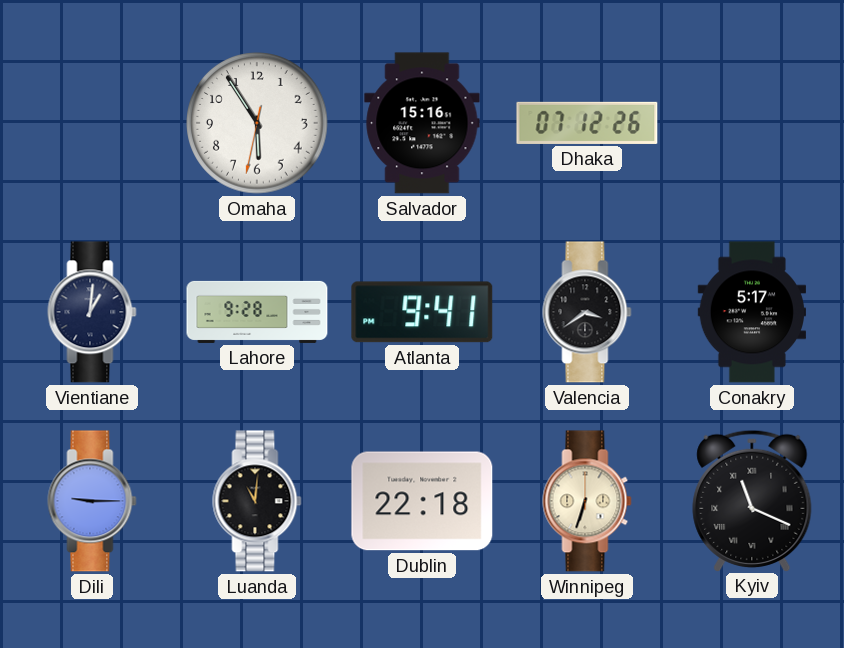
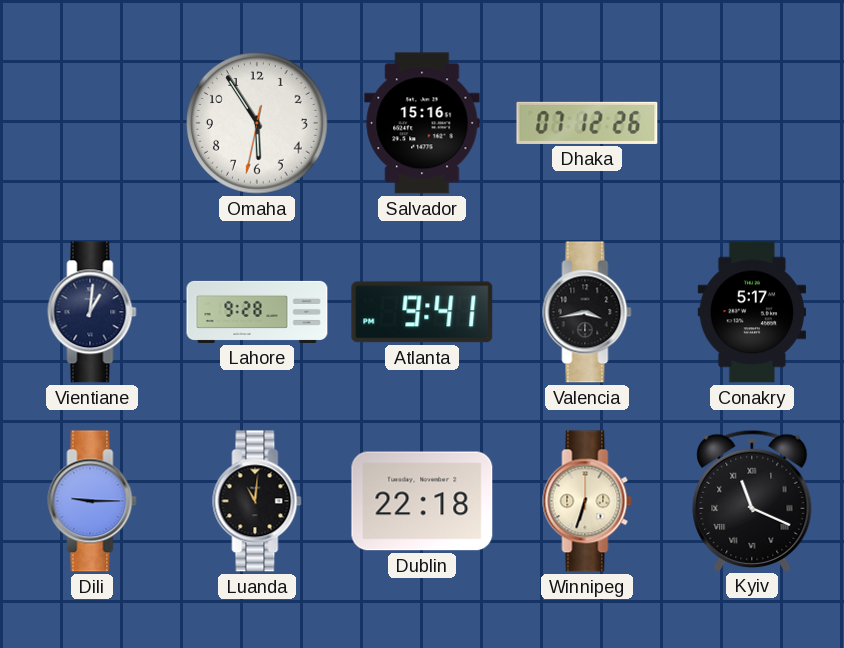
Valencia: 3:39 -> 3:43
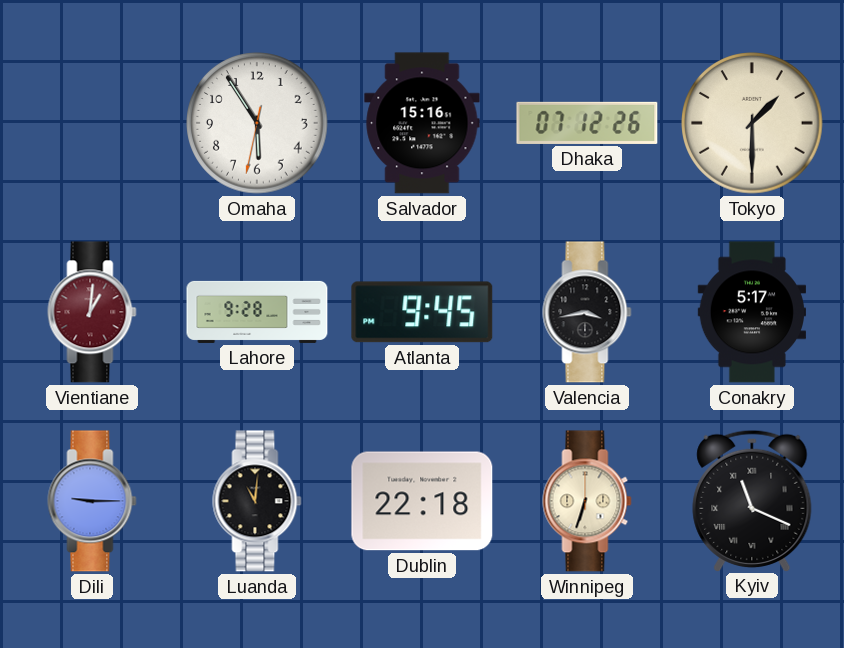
Tokyo: none -> 1:30
Vientiane dial: navy -> burgundy
Atlanta: 9:41 -> 9:45
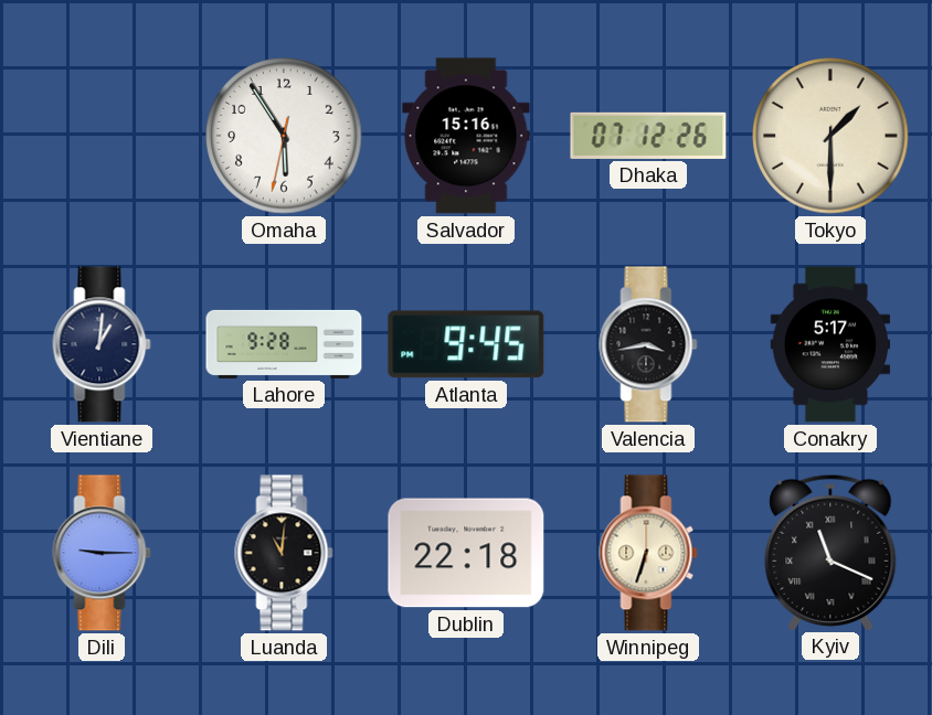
Vientiane dial: burgundy -> navy
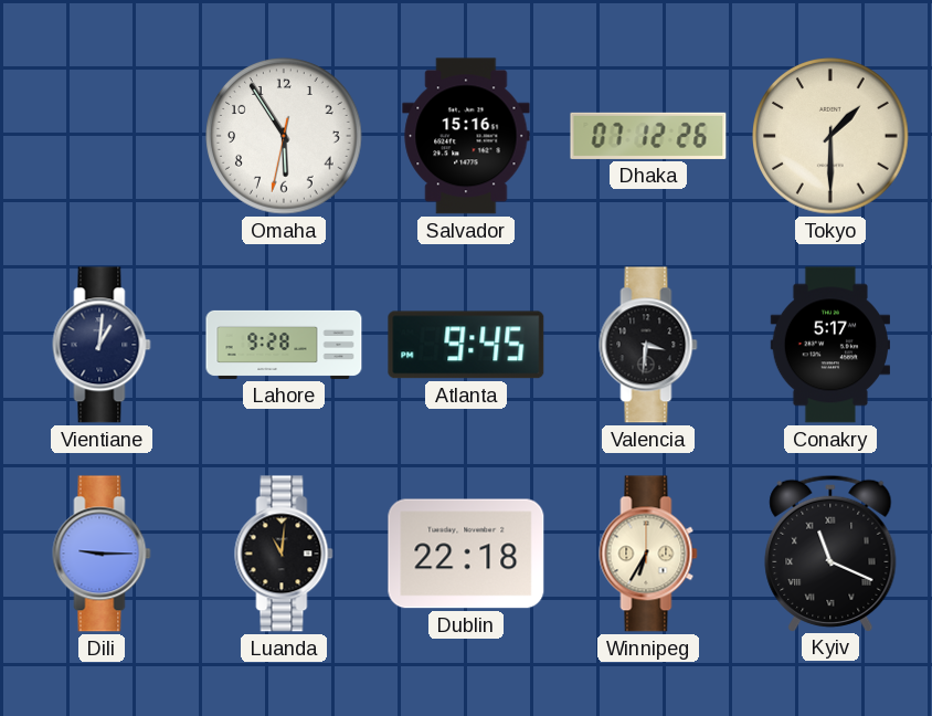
Valencia: 3:43 -> 3:31
Winnipeg: 6:33 -> 6:35
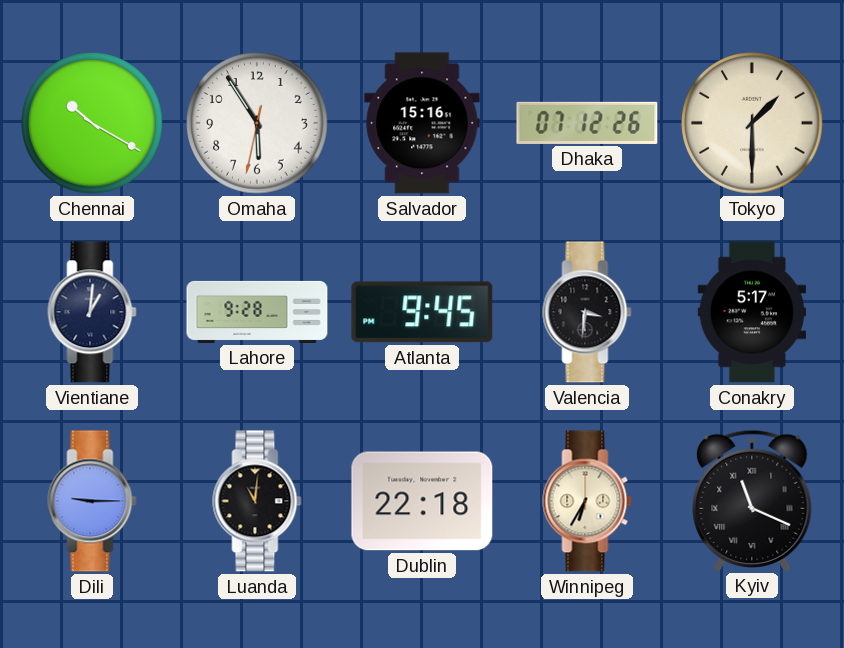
Chennai: none -> 10:20
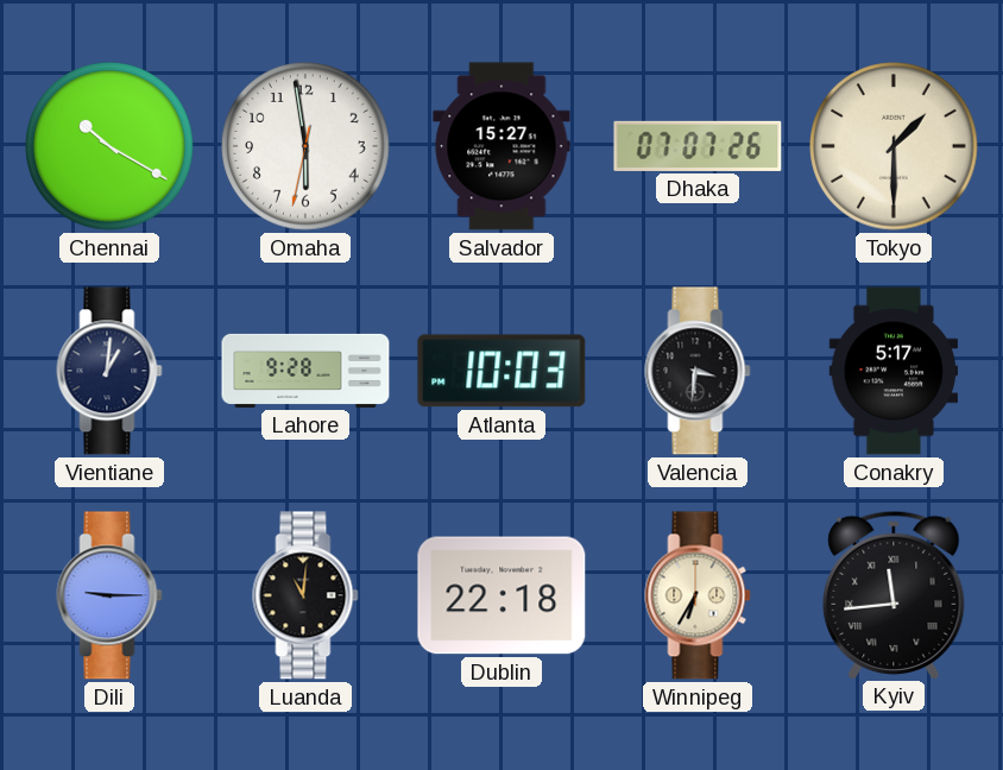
Omaha: 5:54 -> 5:58
Salvador: 15:16 -> 15:27
Dhaka: 07:12 -> 07:07
Atlanta: 9:45 -> 10:03
Kyiv: 11:19 -> 11:44
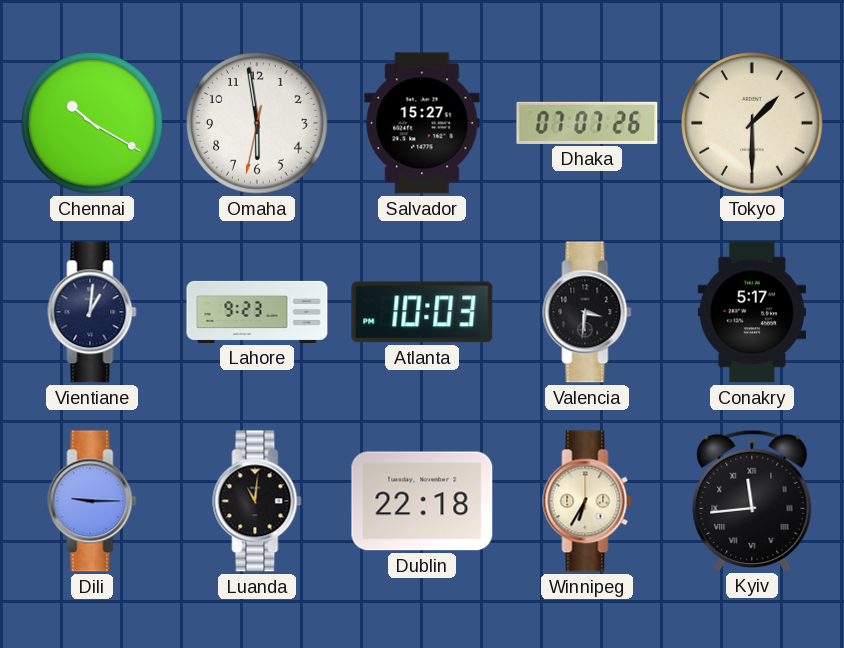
Lahore: 9:28 -> 9:23
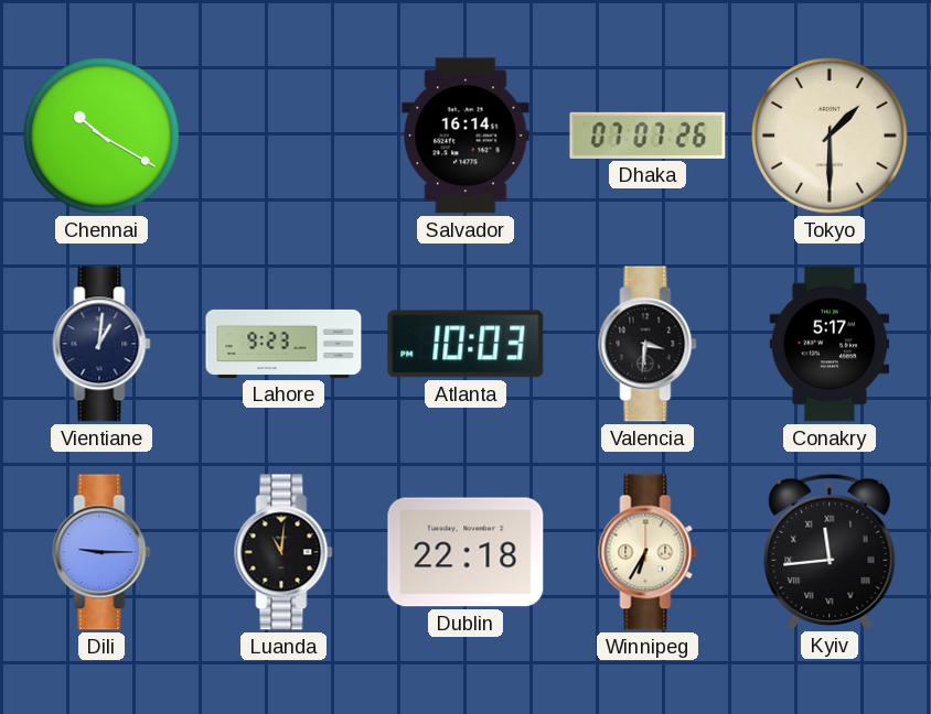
Omaha: 5:58 -> none
Salvador: 15:27 -> 16:14
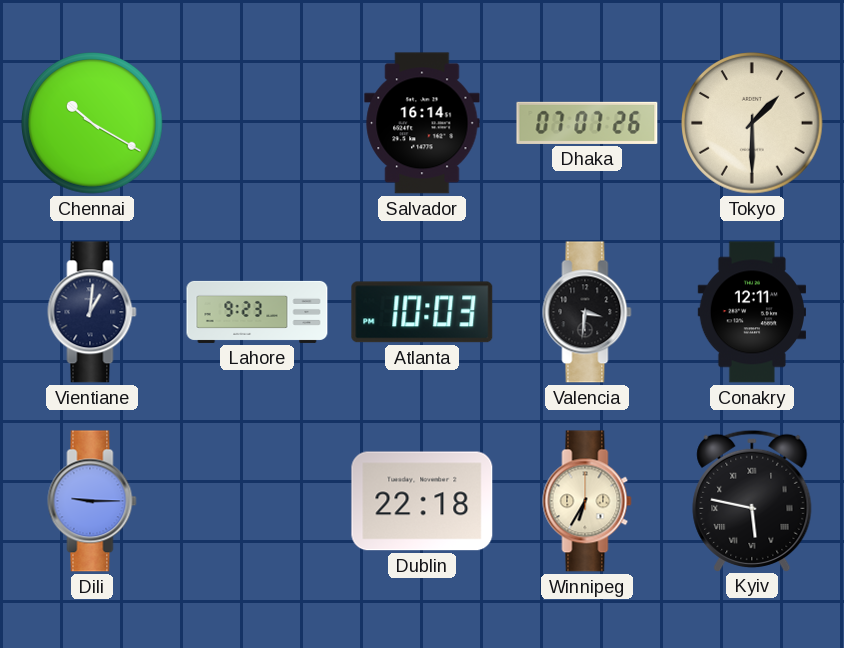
Conakry: 5:17 -> 12:11
Luanda: 11:01 -> none
Kyiv: 11:44 -> 5:47
